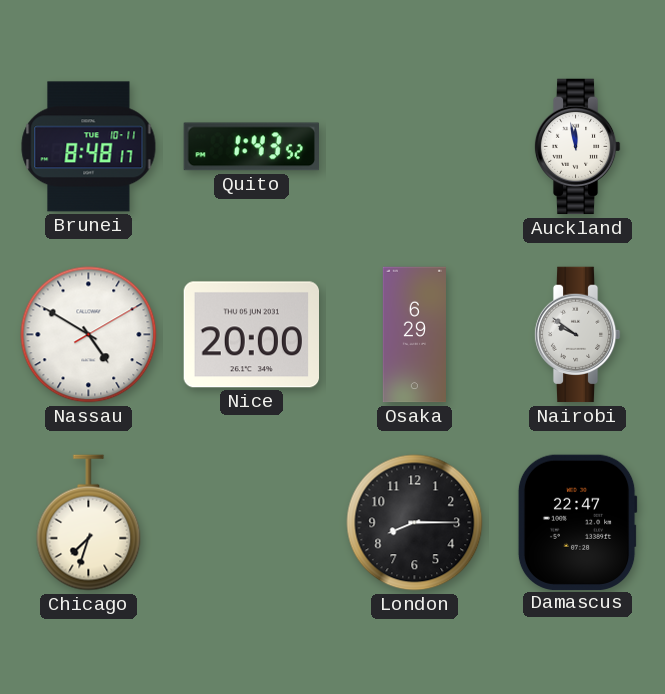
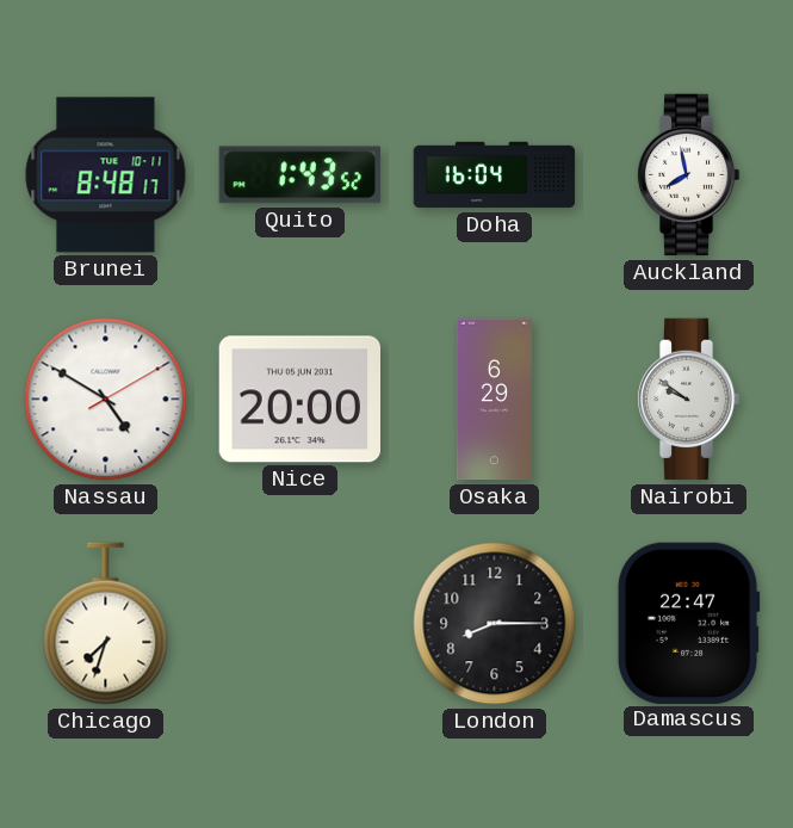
Doha: none -> 16:04
Auckland: 11:58 -> 7:58
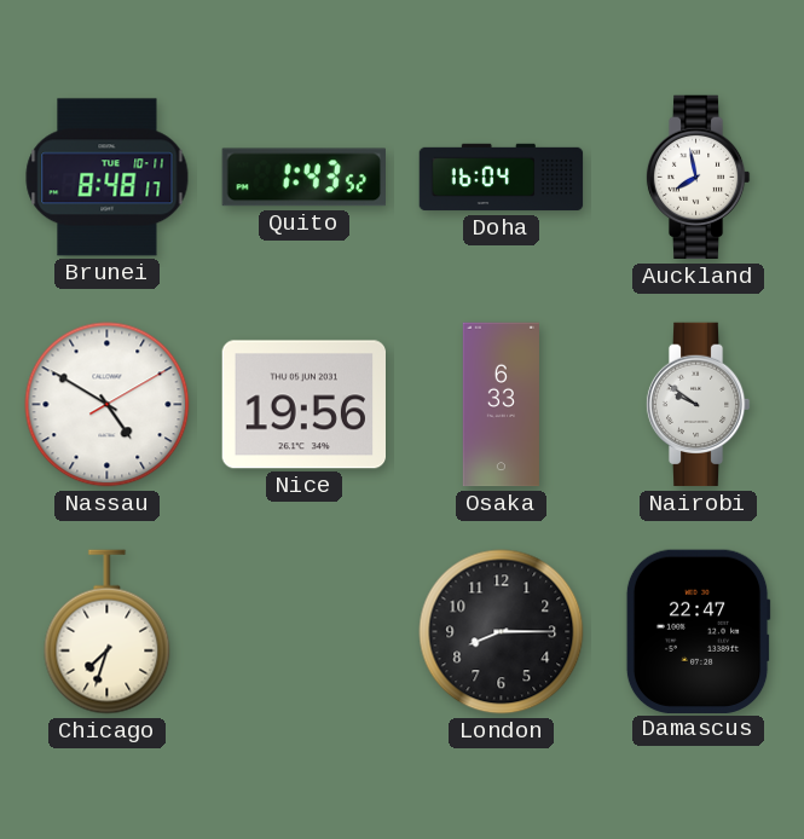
Nice: 20:00 -> 19:56
Osaka: 6:29 -> 6:33
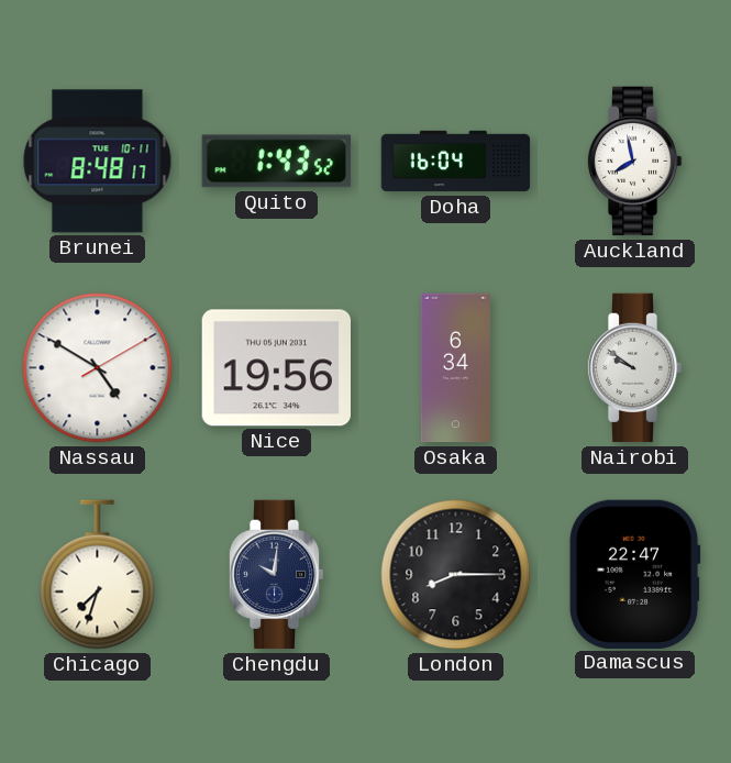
Osaka: 6:33 -> 6:34
Chengdu: none -> 10:01
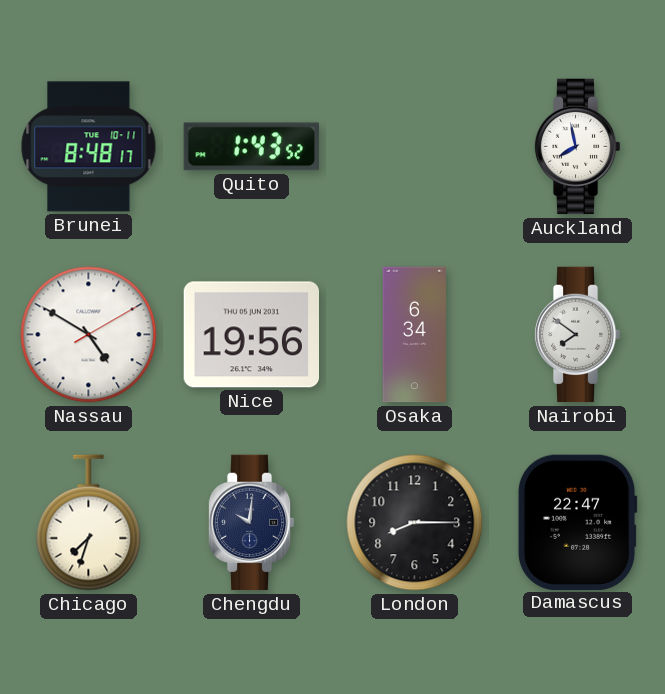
Doha: 16:04 -> none
Nairobi: 9:51 -> 7:51
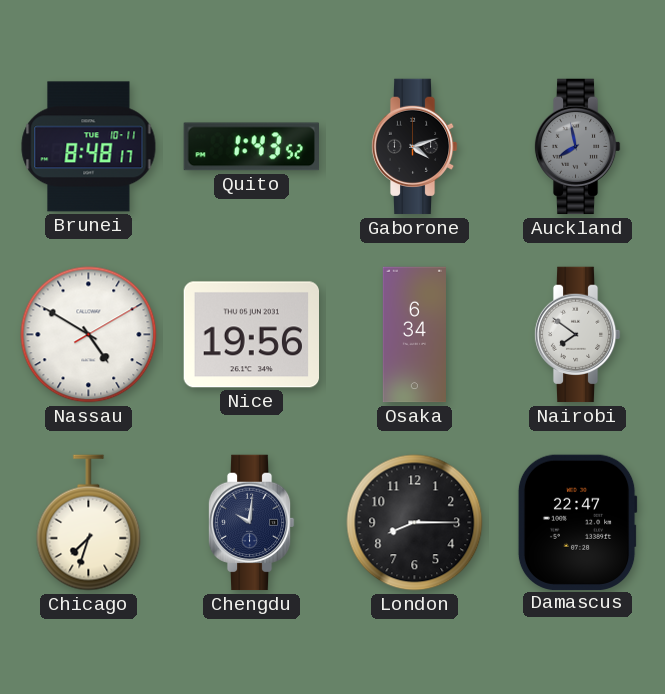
Gaborone: none -> 4:12
Auckland dial: white -> grey
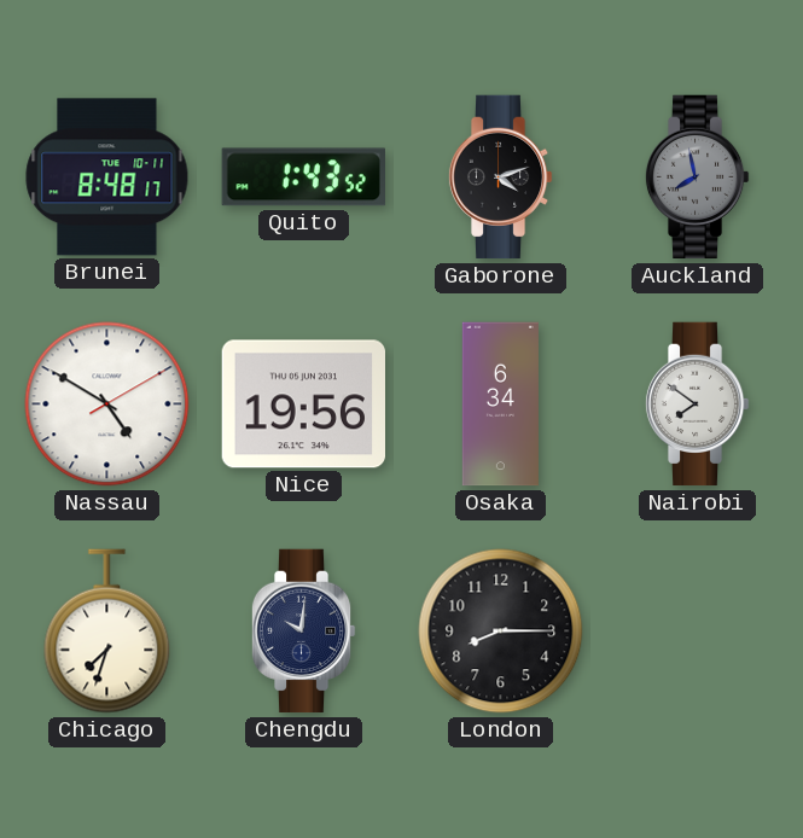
Damascus: 22:47 -> none
